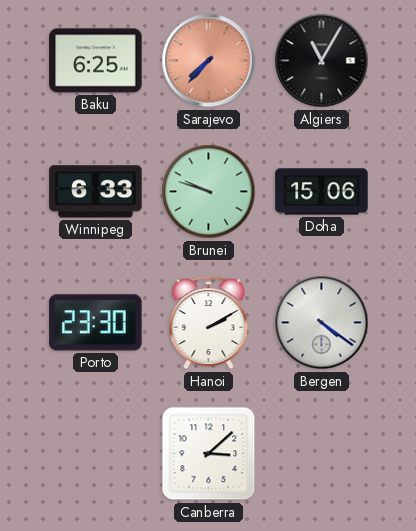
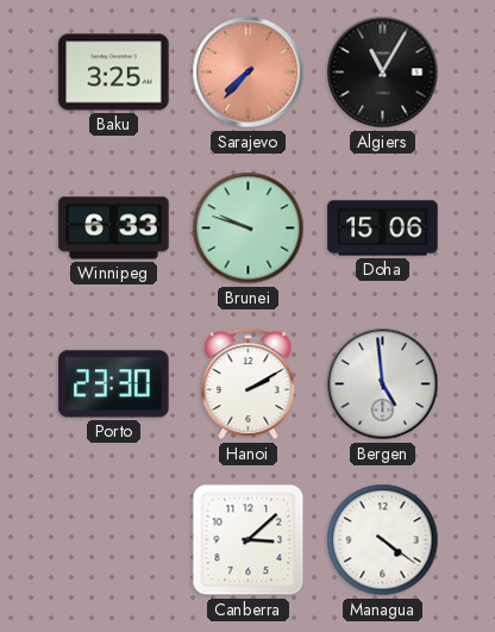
Baku: 6:25 -> 3:25
Bergen: 4:21 -> 4:59
Managua: none -> 4:21
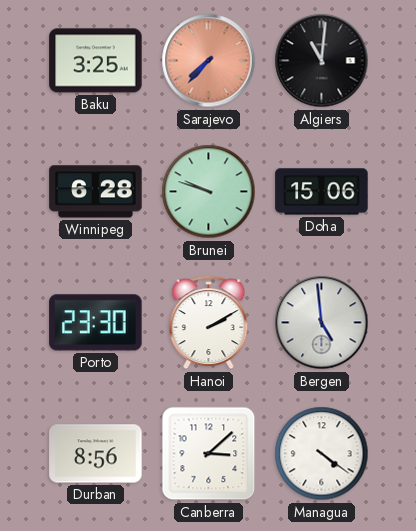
Algiers: 11:05 -> 11:01
Winnipeg: 6:33 -> 6:28
Durban: none -> 8:56
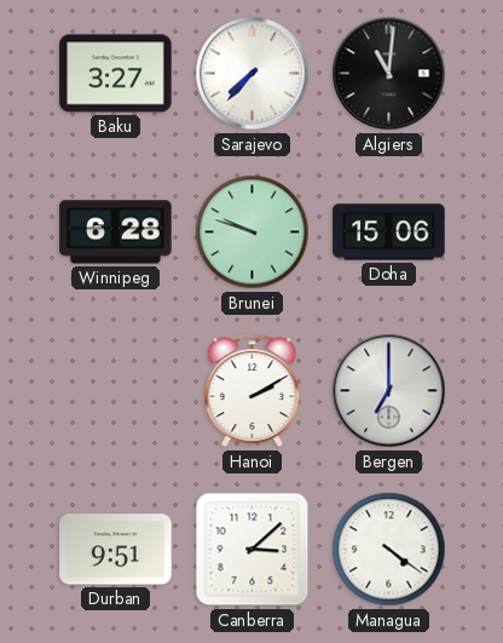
Baku: 3:25 -> 3:27
Sarajevo dial: salmon -> white
Porto: 23:30 -> none
Bergen: 4:59 -> 7:00
Durban: 8:56 -> 9:51
